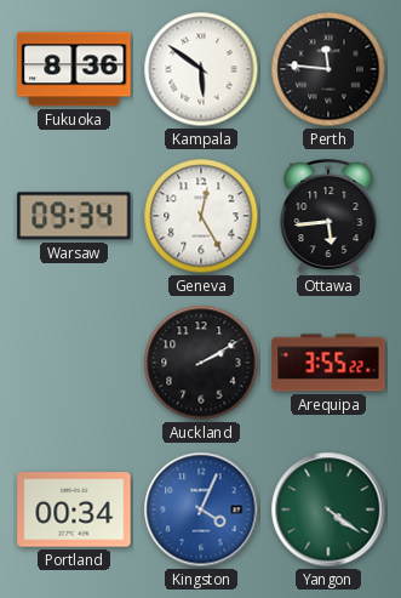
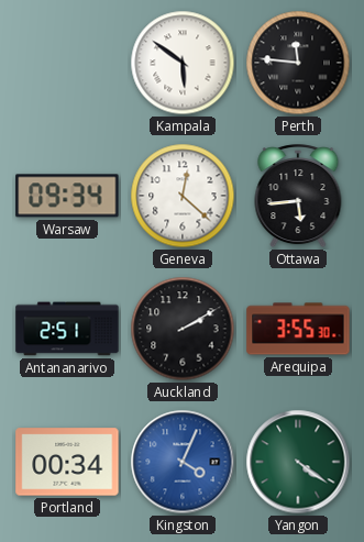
Fukuoka: 8:36 -> none
Geneva: 12:25 -> 12:22
Antananarivo: none -> 2:51
Arequipa: 3:55:22 -> 3:55:30
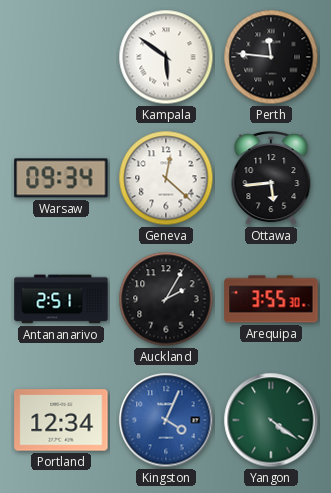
Auckland: 2:10 -> 2:05
Portland: 00:34 -> 12:34
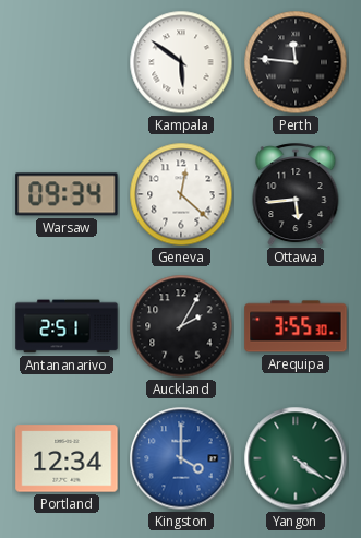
Kingston: 4:04 -> 4:00
